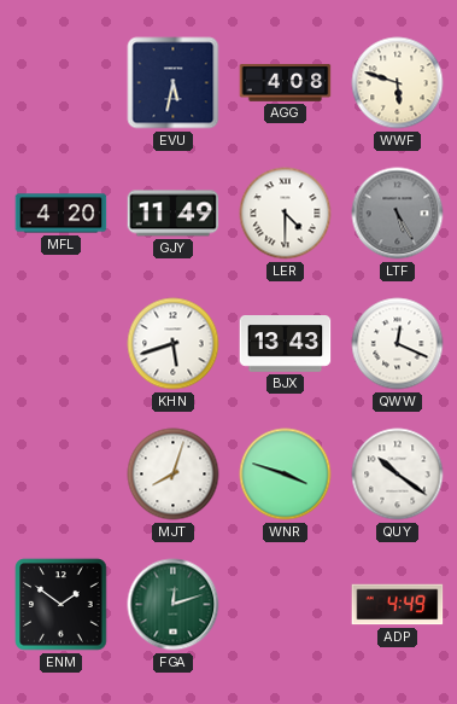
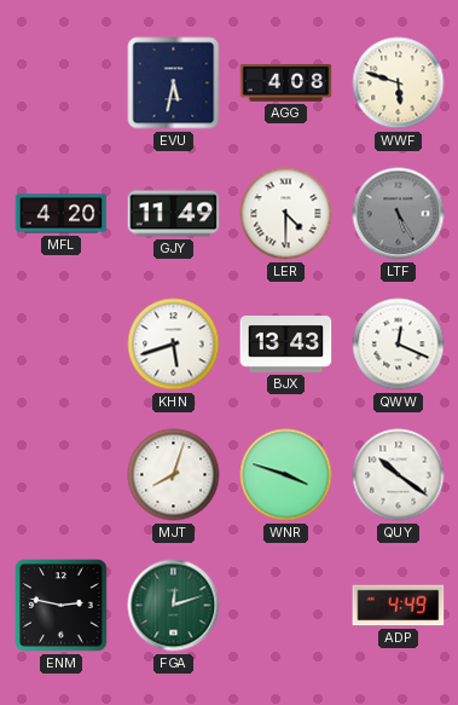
ENM: 1:51 -> 2:47
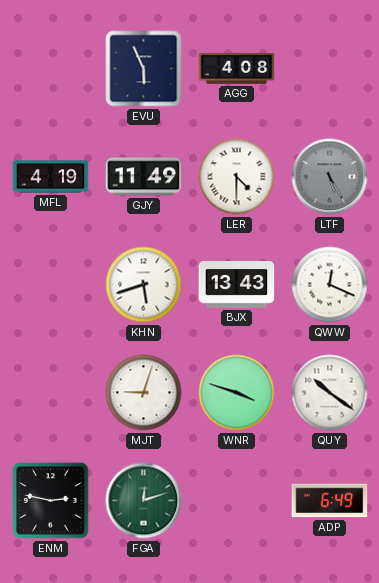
EVU: 5:32 -> 5:56
WWF: 5:48 -> none
MFL: 4:20 -> 4:19
MJT: 8:03 -> 9:03
ADP: 4:49 -> 6:49
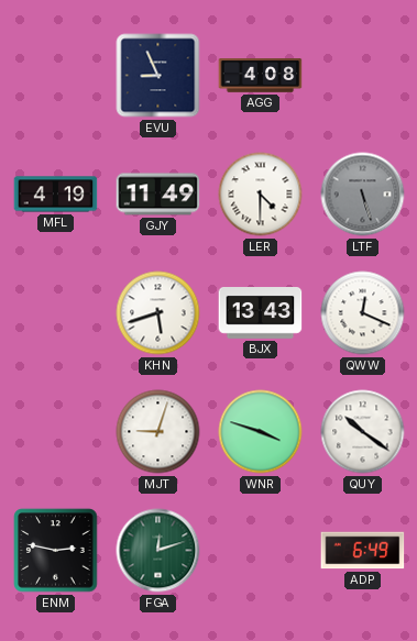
EVU: 5:56 -> 8:56
LTF: 5:25 -> 5:27
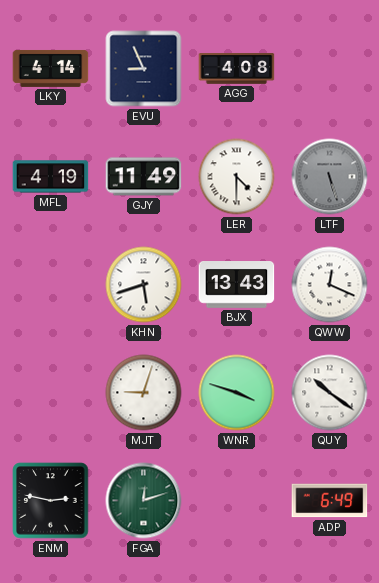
LKY: none -> 4:14
